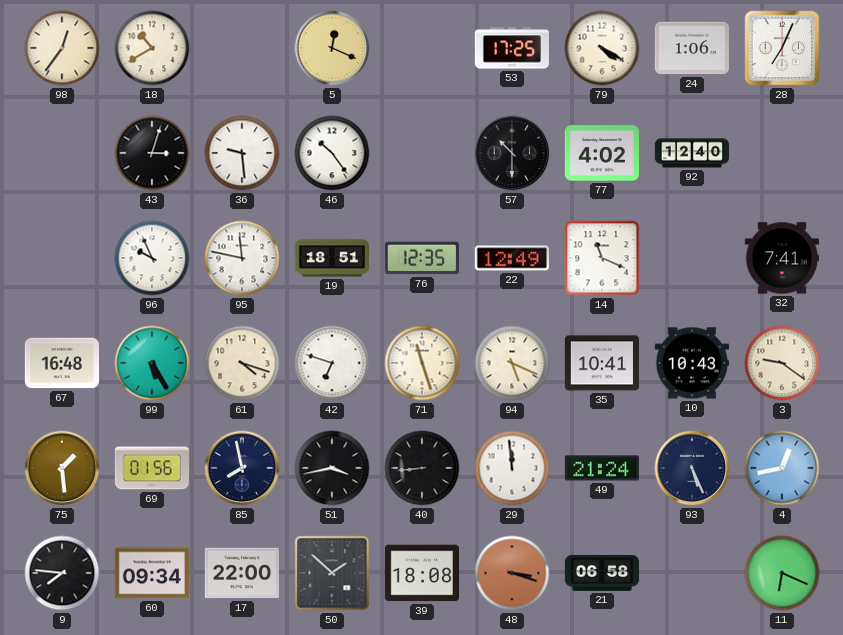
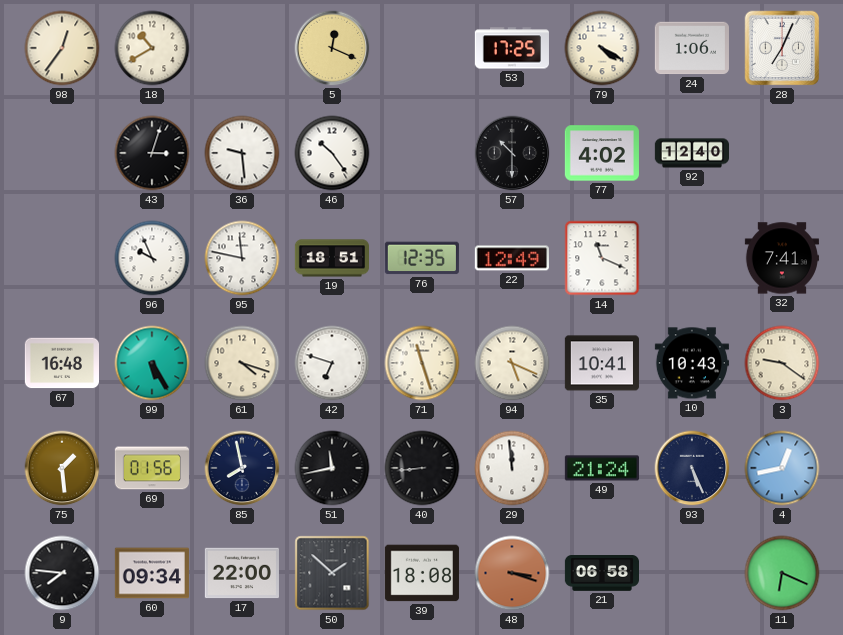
51: 3:43 -> 11:43
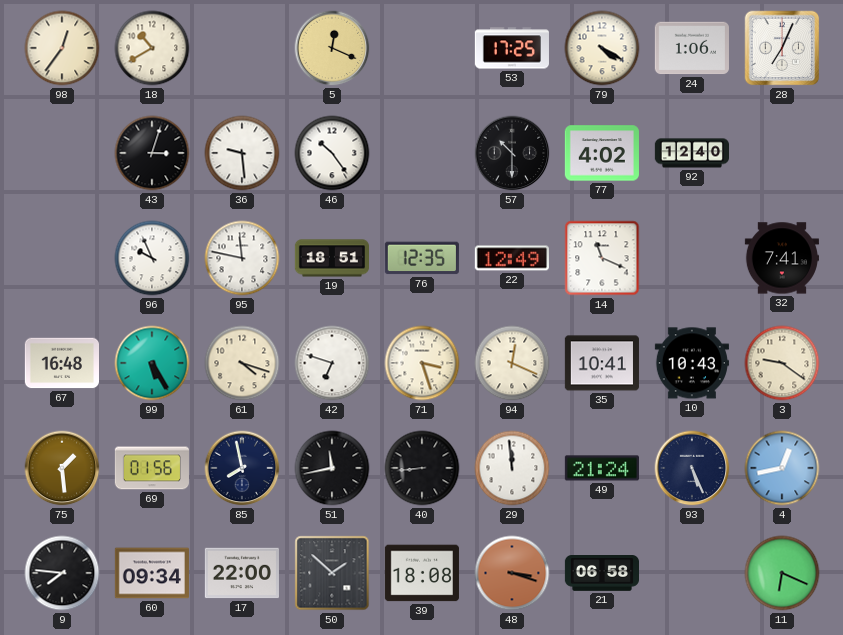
71: 11:27 -> 3:27
94: 5:19 -> 12:19
